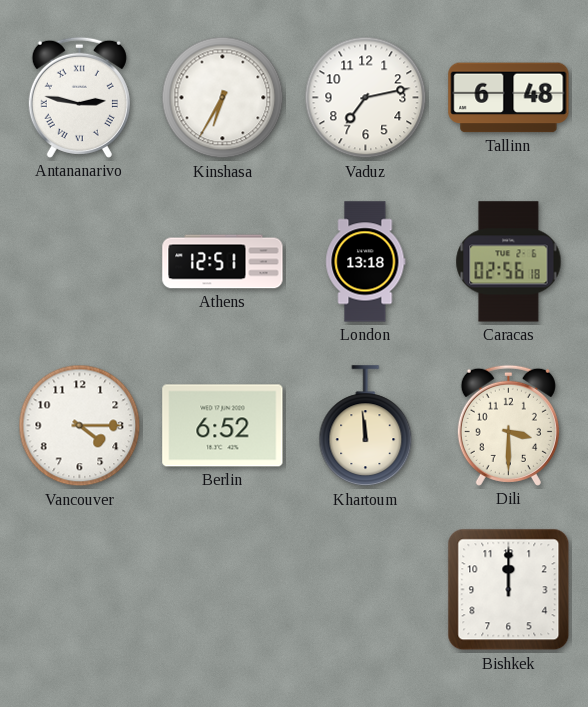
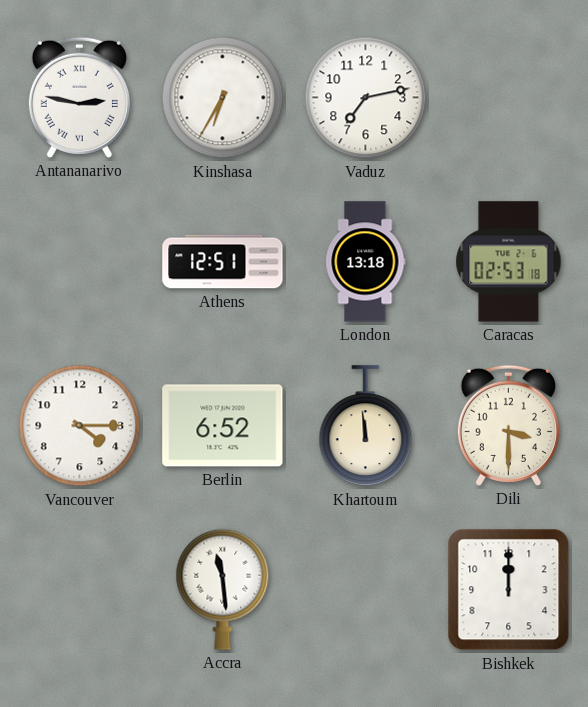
Tallinn: 6:48 -> none
Caracas: 02:56 -> 02:53
Accra: none -> 11:29
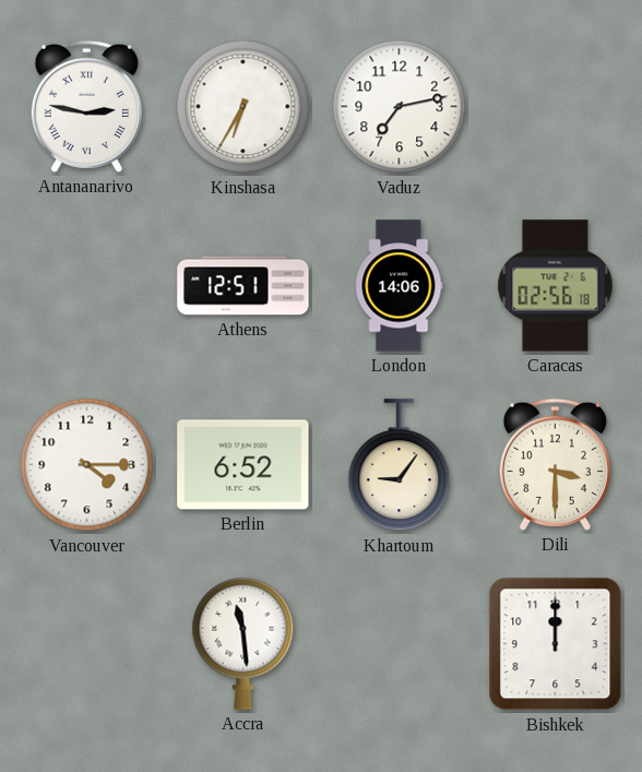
London: 13:18 -> 14:06
Caracas: 02:53 -> 02:56
Khartoum: 11:59 -> 9:06
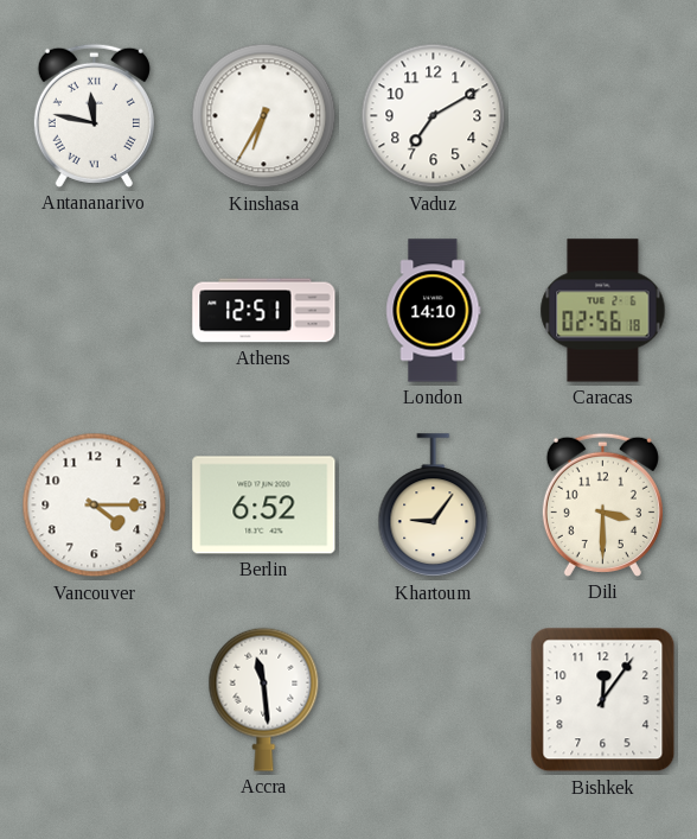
Antananarivo: 2:47 -> 11:47
Vaduz: 7:13 -> 7:10
London: 14:06 -> 14:10
Bishkek: 12:00 -> 12:06
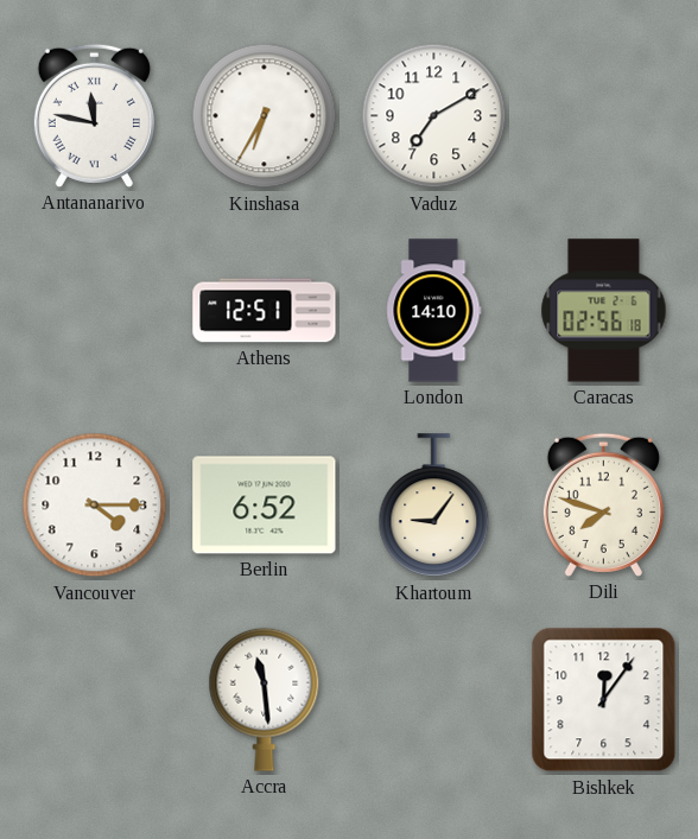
Dili: 3:30 -> 7:48
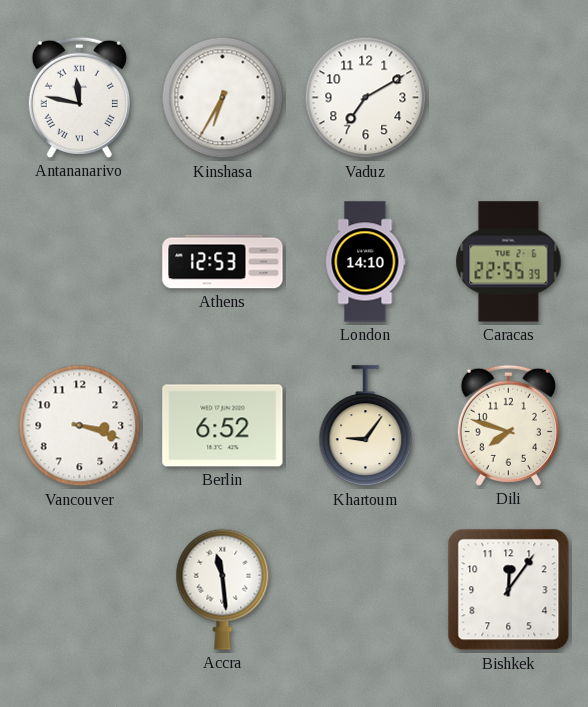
Athens: 12:51 -> 12:53
Caracas: 02:56 -> 22:55
Vancouver: 4:15 -> 3:18
